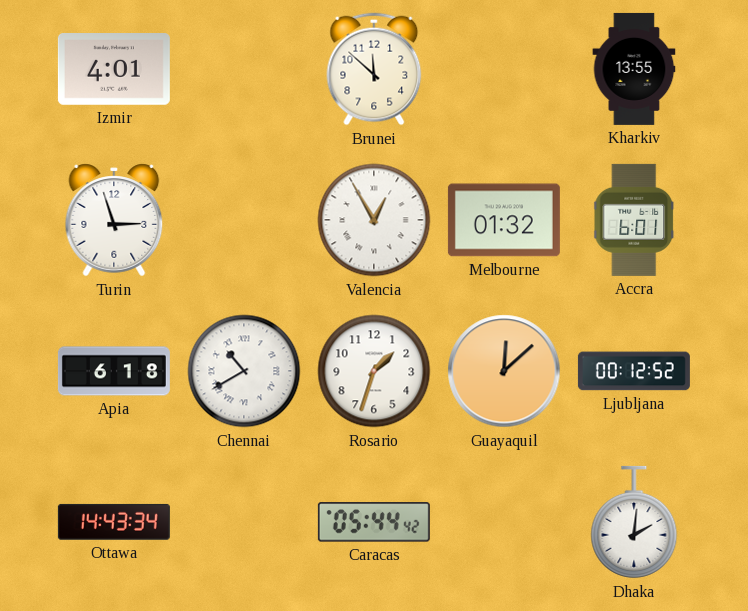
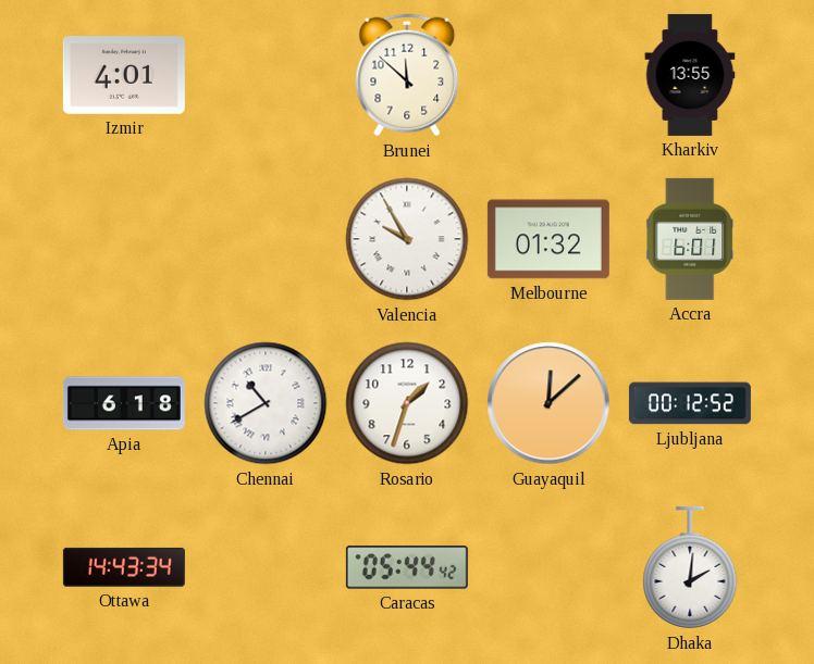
Turin: 2:57 -> none
Valencia: 12:55 -> 9:55
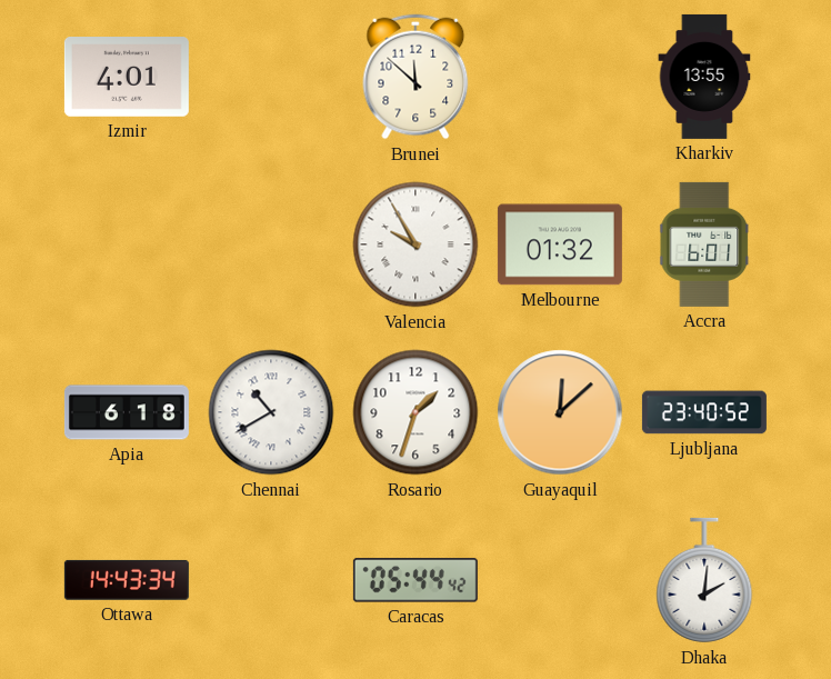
Ljubljana: 00:12 -> 23:40
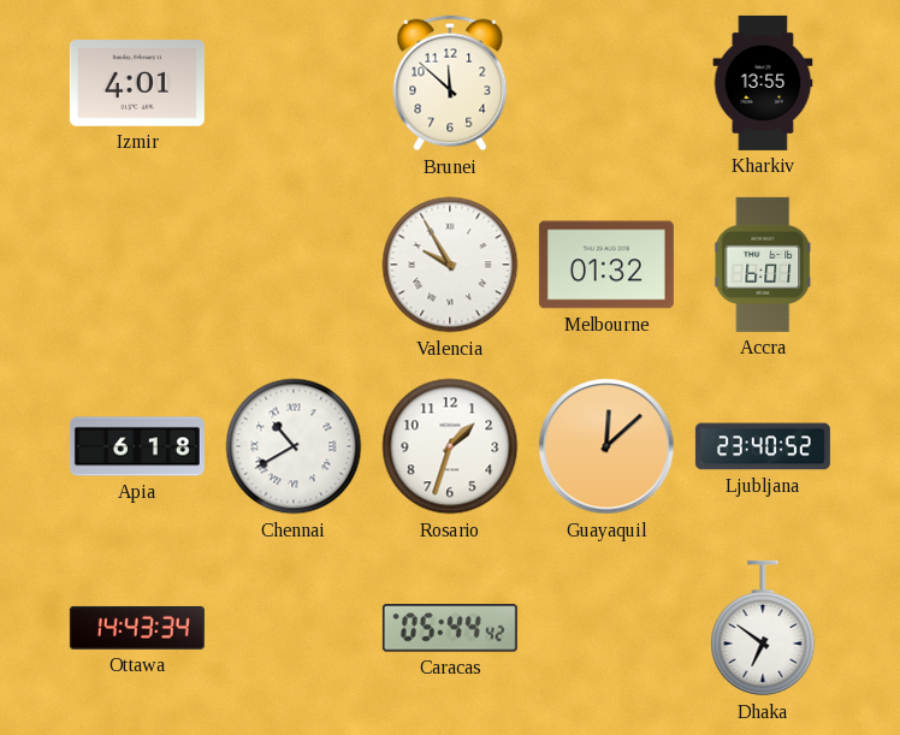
Dhaka: 2:01 -> 6:51
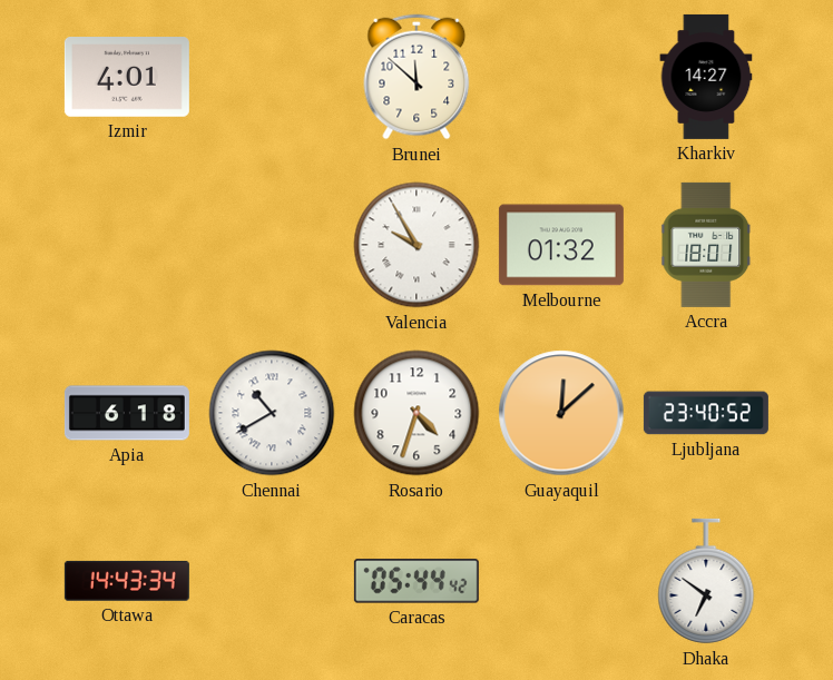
Kharkiv: 13:55 -> 14:27
Accra: 6:01 -> 18:01
Rosario: 1:33 -> 4:33
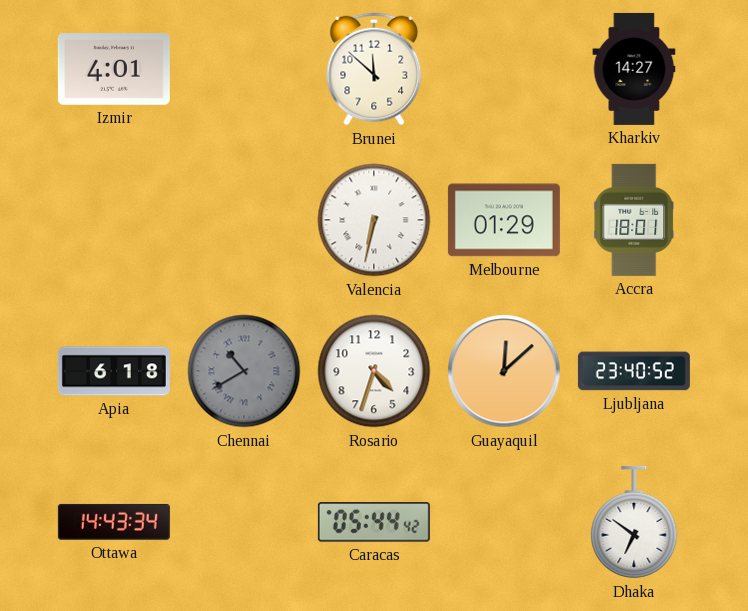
Valencia: 9:55 -> 6:32
Melbourne: 01:32 -> 01:29
Chennai dial: white -> grey
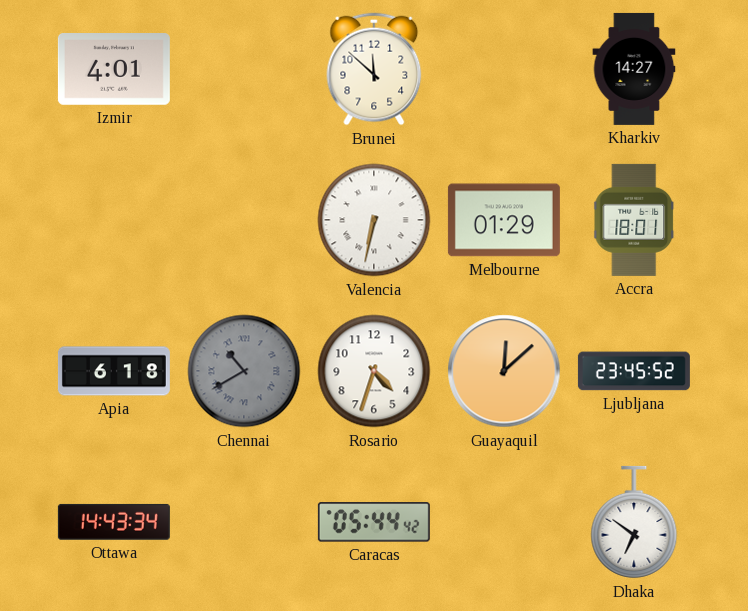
Ljubljana: 23:40 -> 23:45
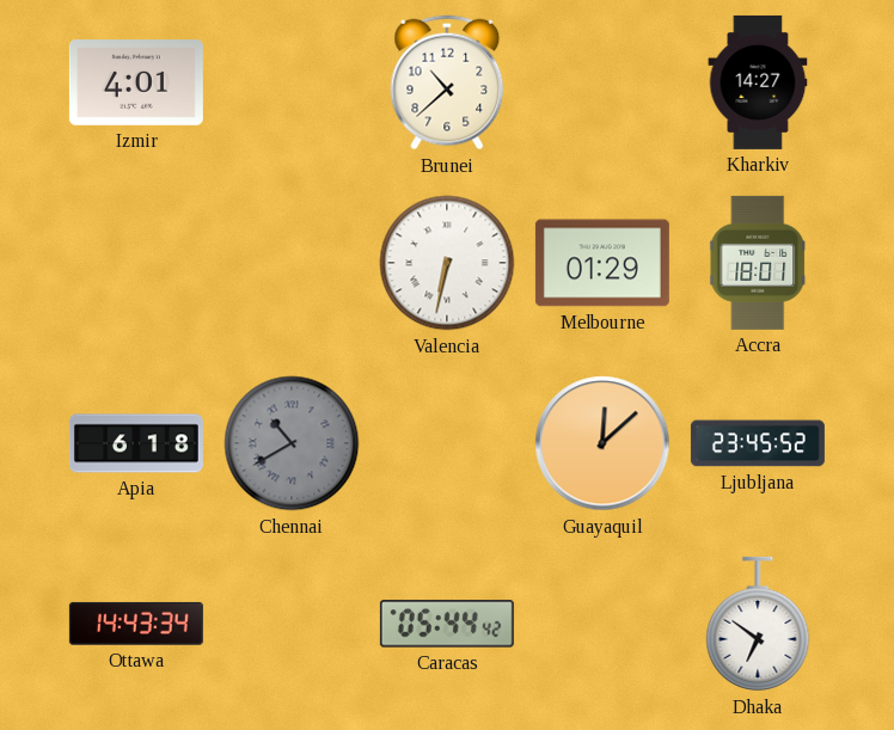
Brunei: 11:52 -> 10:38
Rosario: 4:33 -> none
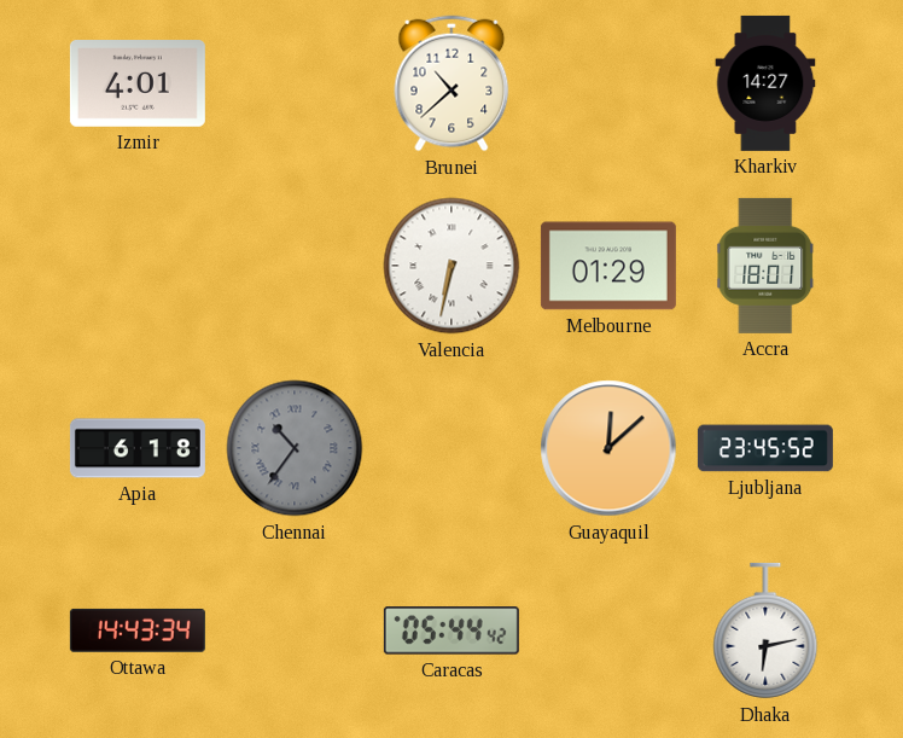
Chennai: 10:40 -> 10:36
Dhaka: 6:51 -> 6:13
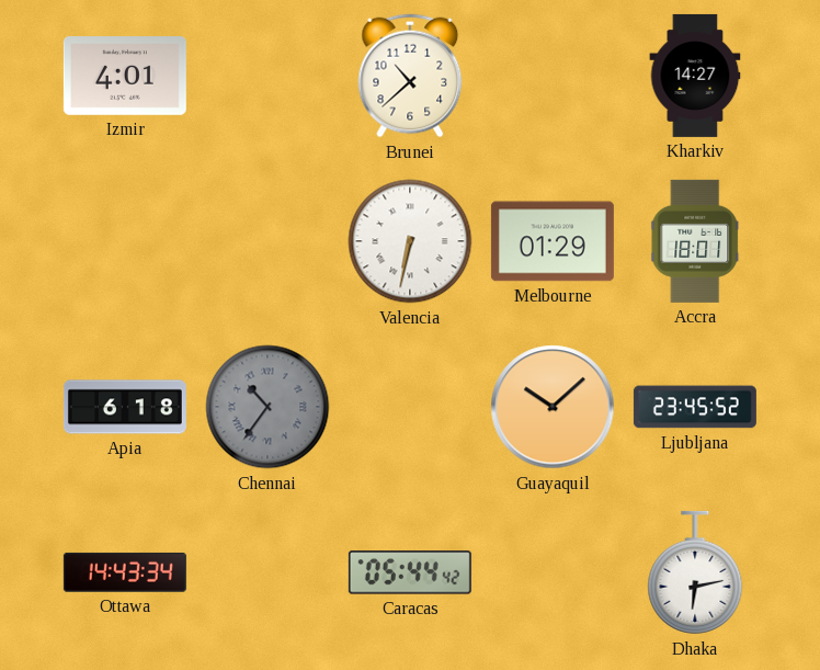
Guayaquil: 12:08 -> 10:08
